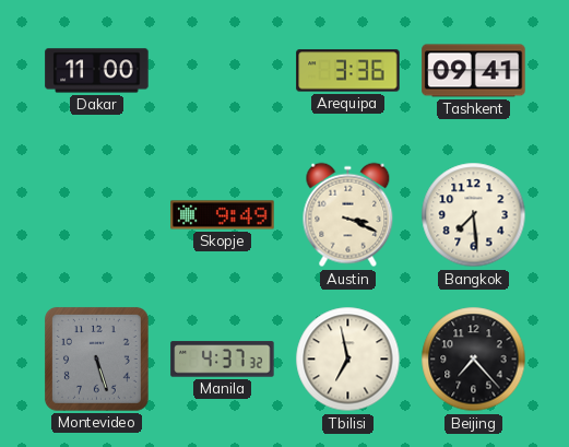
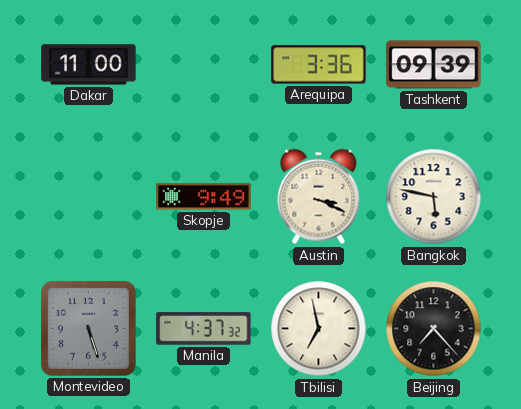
Tashkent: 09:41 -> 09:39
Bangkok: 7:29 -> 5:47
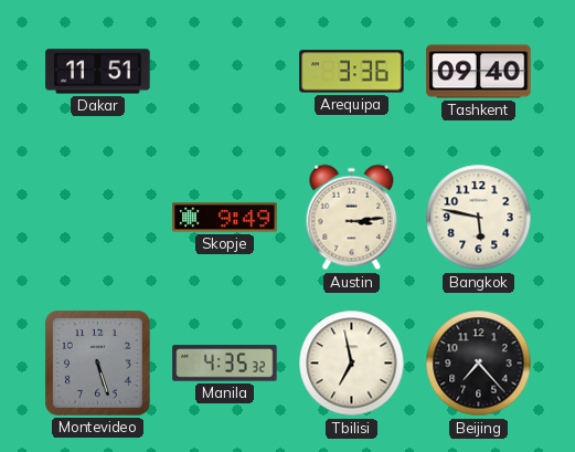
Dakar: 11:00 -> 11:51
Tashkent: 09:39 -> 09:40
Austin: 3:19 -> 3:14
Manila: 4:37 -> 4:35
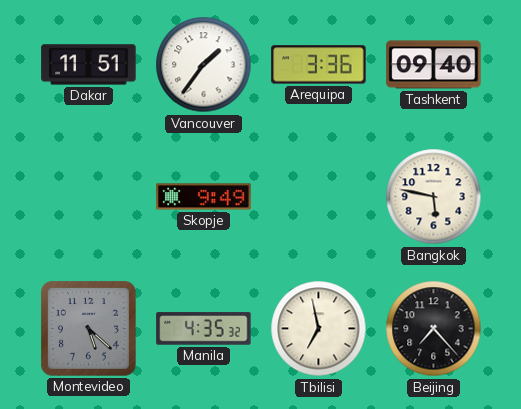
Vancouver: none -> 1:36
Austin: 3:14 -> none
Montevideo: 5:27 -> 5:22
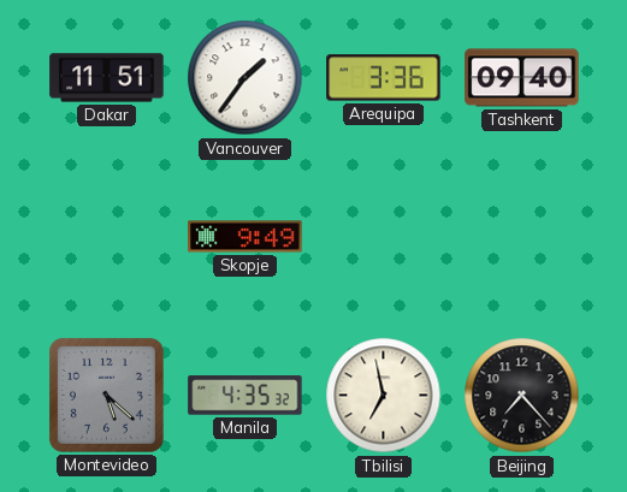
Bangkok: 5:47 -> none
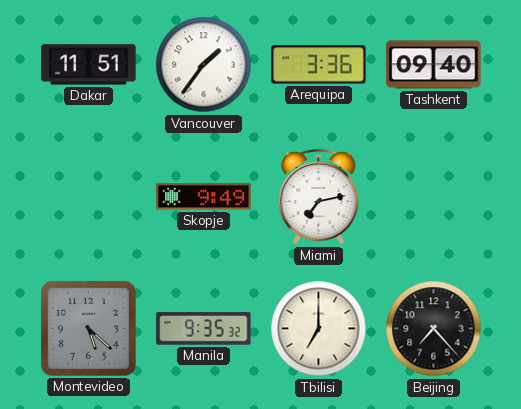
Miami: none -> 7:13
Manila: 4:35 -> 9:35
Tbilisi: 6:58 -> 7:00
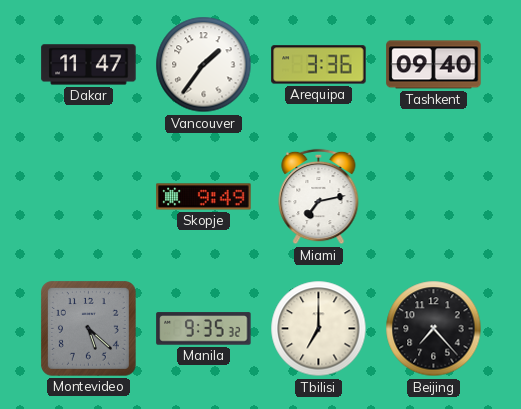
Dakar: 11:51 -> 11:47
